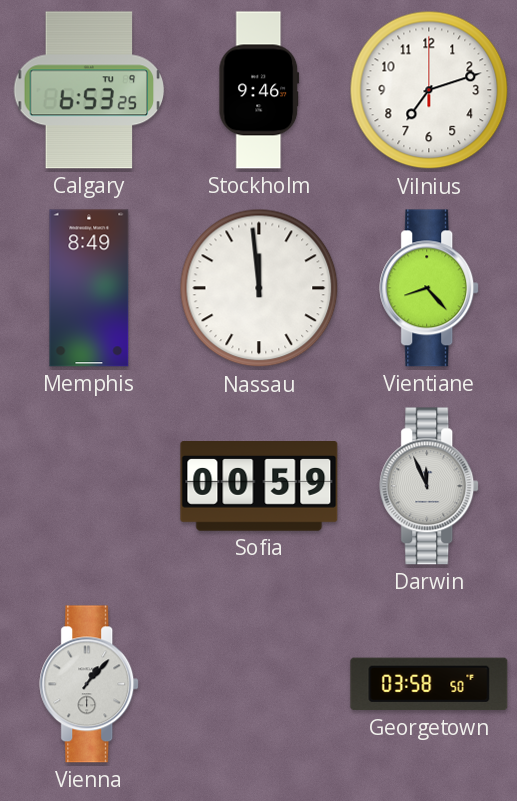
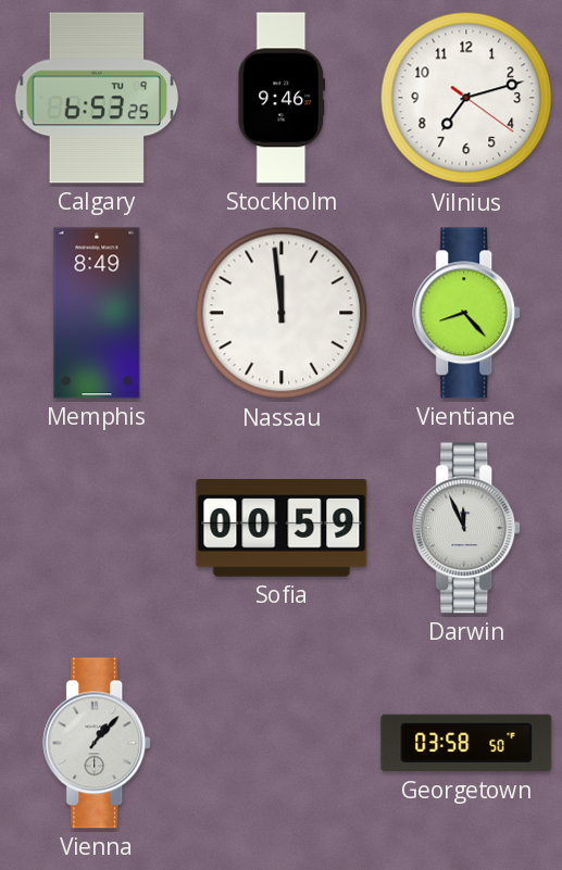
Vilnius: 7:12:00 -> 7:12:21
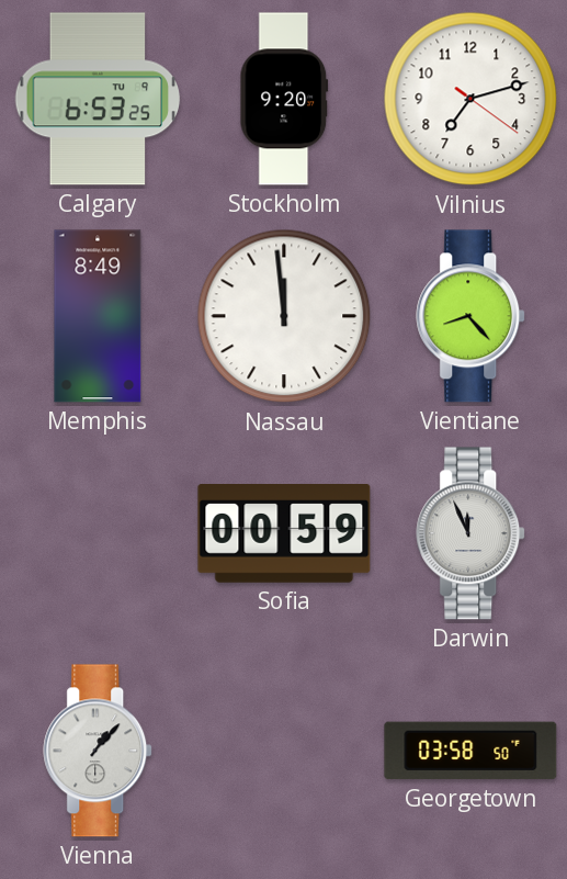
Stockholm: 9:46 -> 9:20
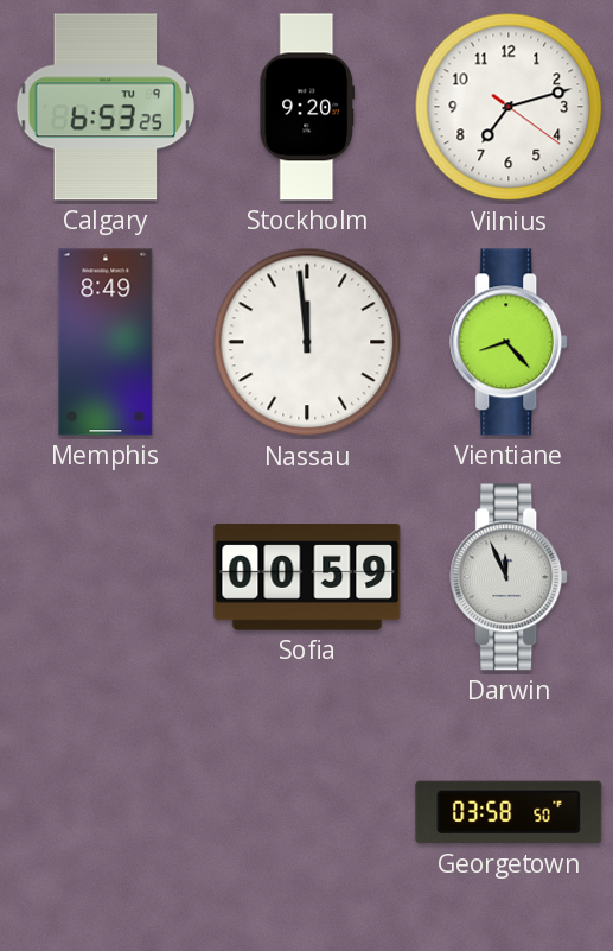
Vienna: 1:07 -> none
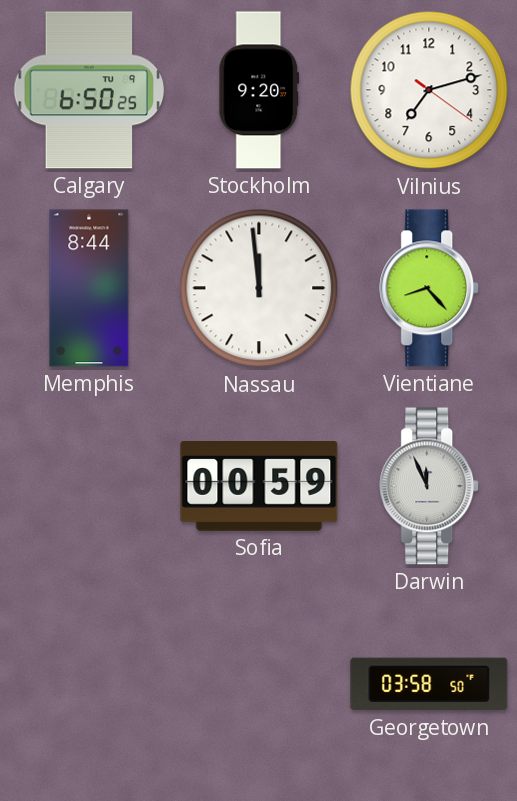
Calgary: 6:53 -> 6:50
Memphis: 8:49 -> 8:44
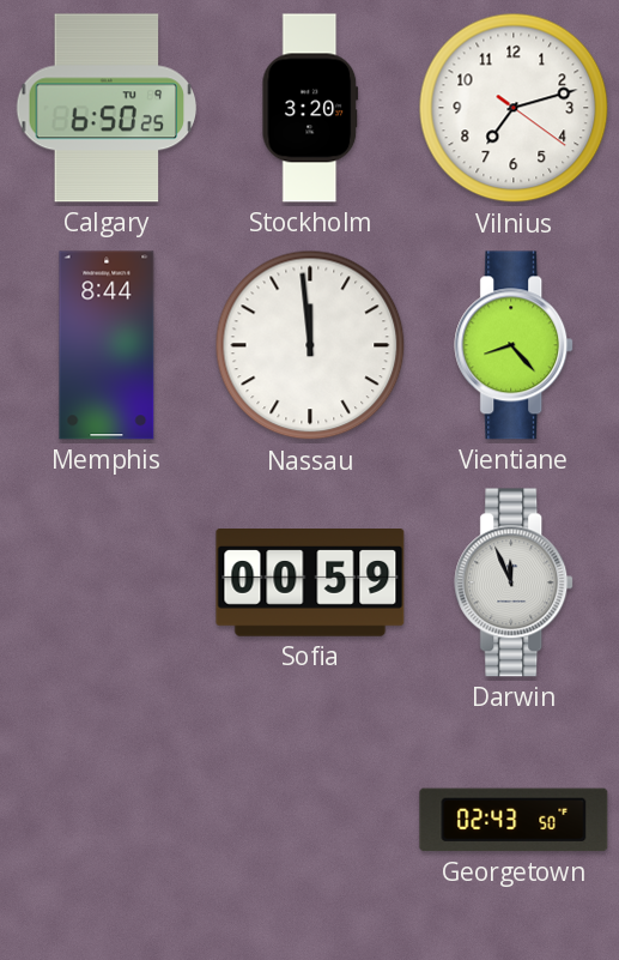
Stockholm: 9:20 -> 3:20
Georgetown: 03:58 -> 02:43
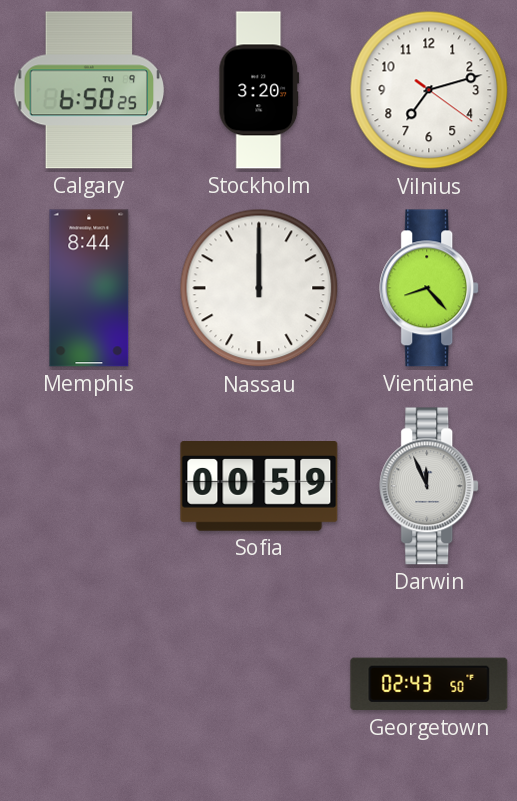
Nassau: 11:59 -> 12:00
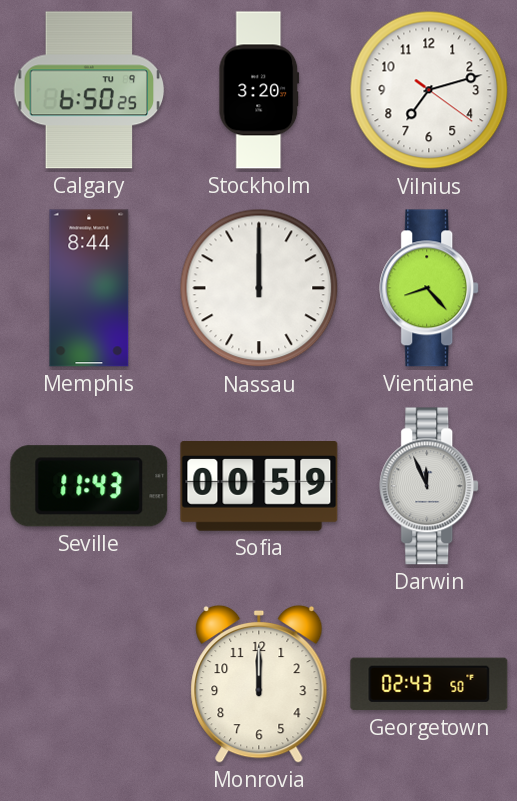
Seville: none -> 11:43
Monrovia: none -> 12:00
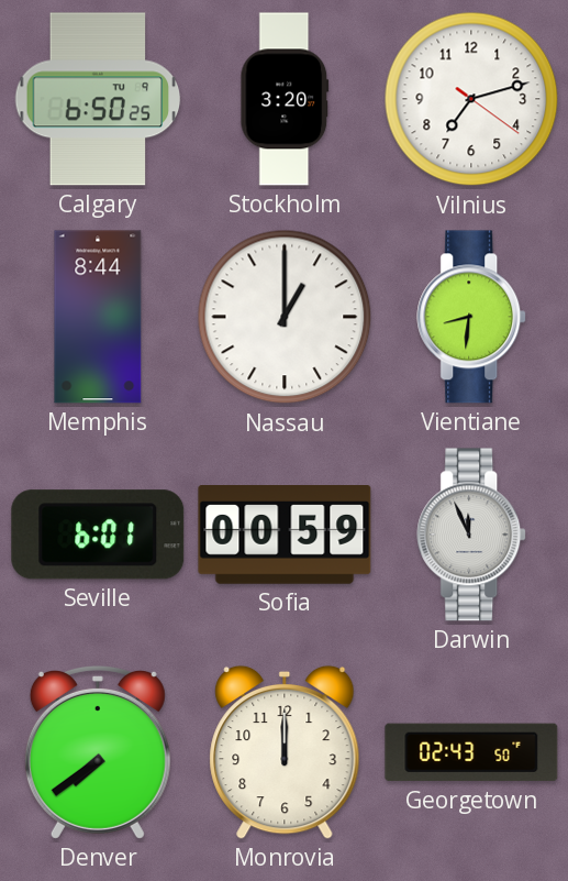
Nassau: 12:00 -> 1:00
Vientiane: 8:23 -> 8:31
Seville: 11:43 -> 6:01
Denver: none -> 7:39
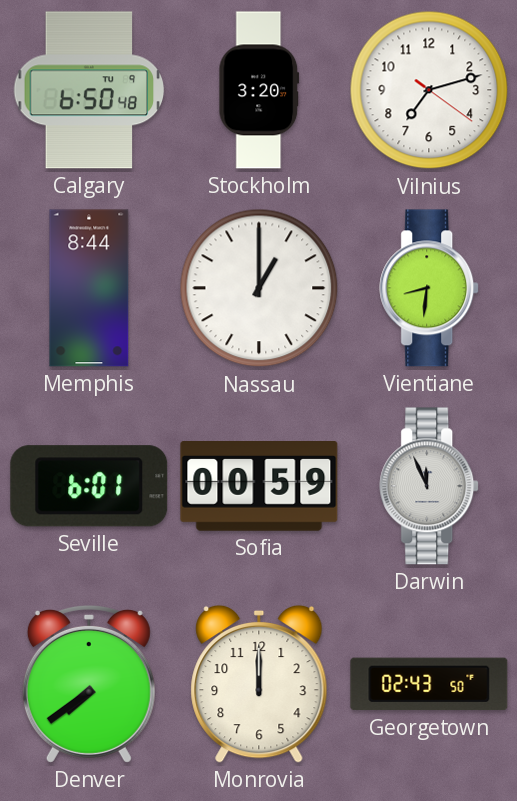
Calgary: 6:50:25 -> 6:50:48
